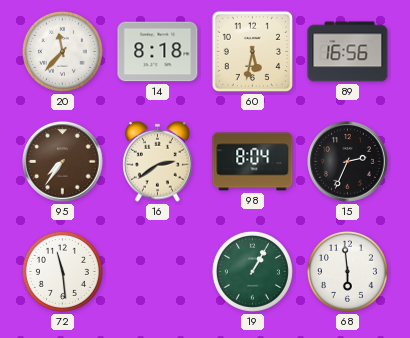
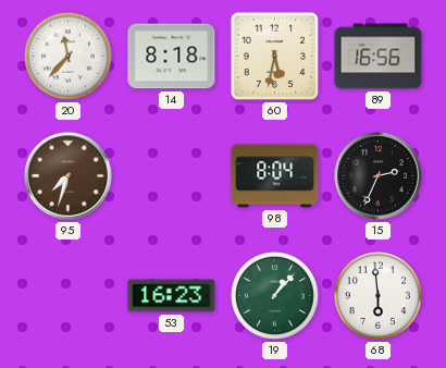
95: 7:36 -> 7:33
16: 2:39 -> none
72: 11:29 -> none
53: none -> 16:23
19: 1:05 -> 1:07
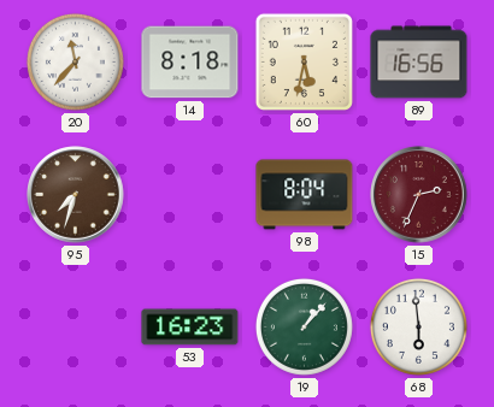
15 dial: black -> burgundy
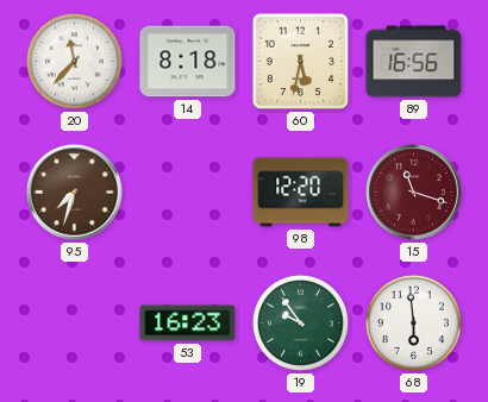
98: 8:04 -> 12:20
15: 2:34 -> 11:18
19: 1:07 -> 9:54
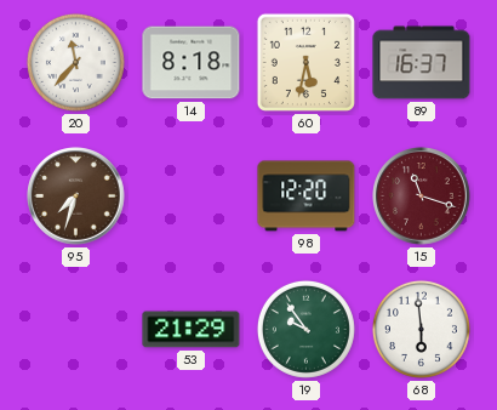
89: 16:56 -> 16:37
53: 16:23 -> 21:29
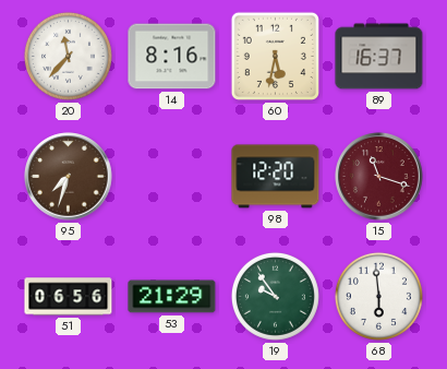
14: 8:18 -> 8:16
51: none -> 06:56
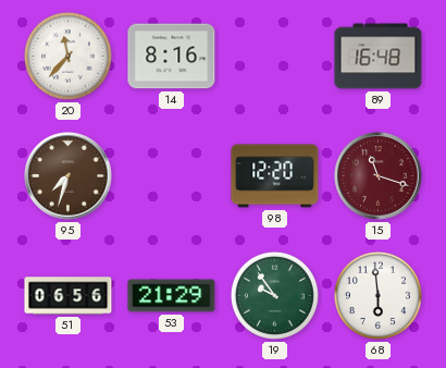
60: 5:32 -> none
89: 16:37 -> 16:48
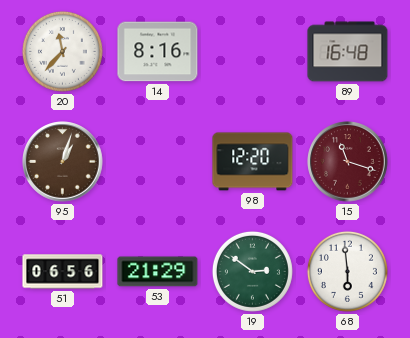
95: 7:33 -> 1:03
19: 9:54 -> 2:51
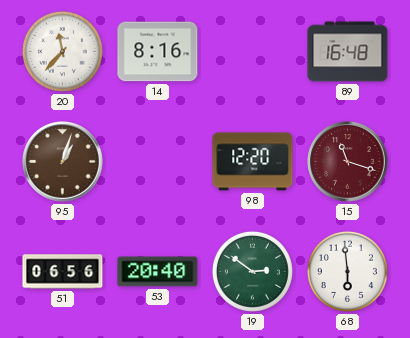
53: 21:29 -> 20:40
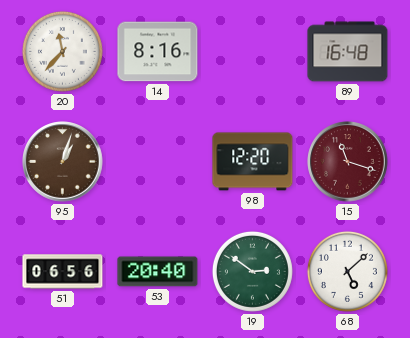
68: 5:59 -> 5:08
